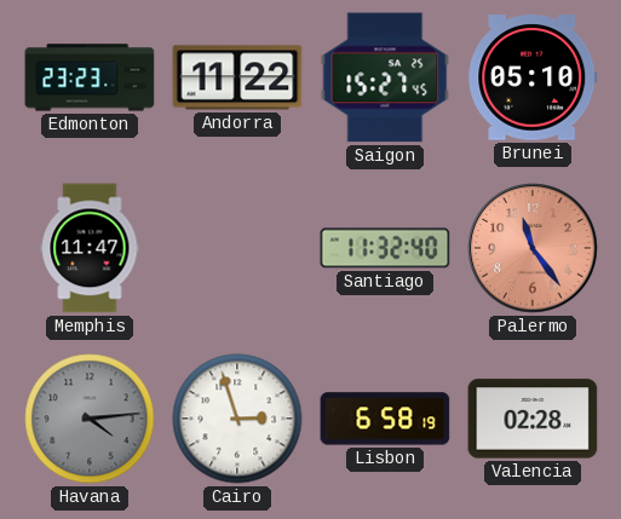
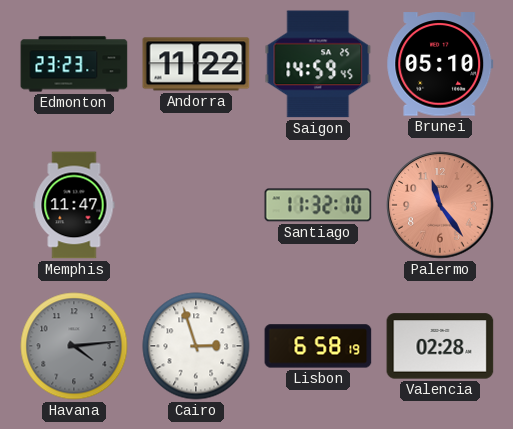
Saigon: 15:27 -> 14:59
Santiago: 11:32:40 -> 11:32:10
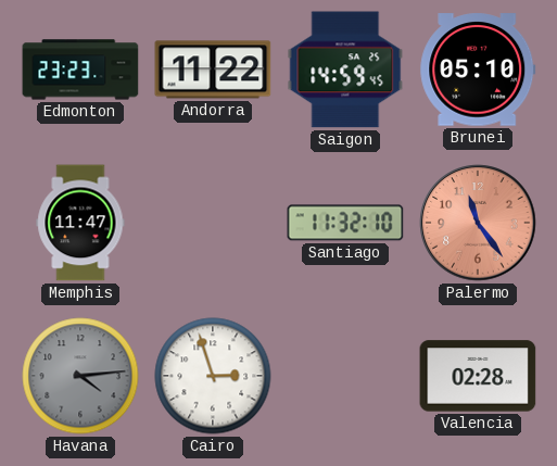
Lisbon: 6:58 -> none
